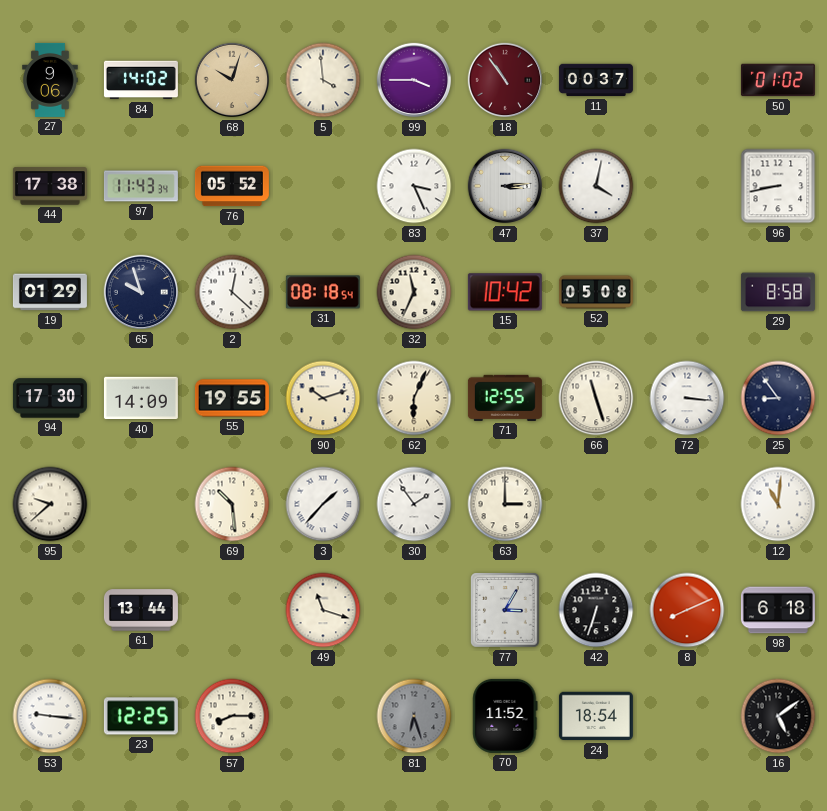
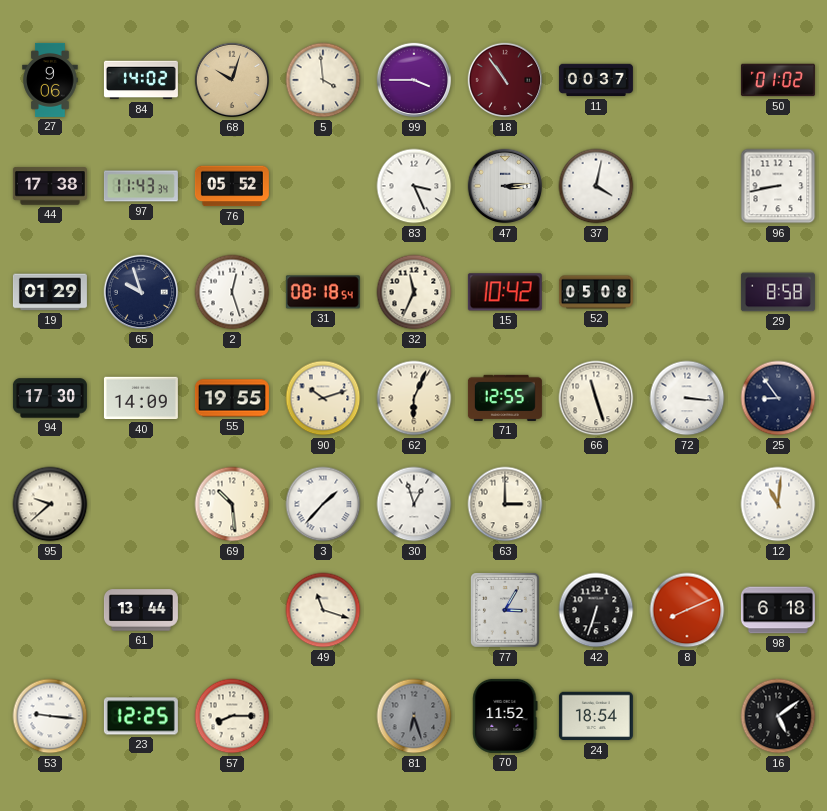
2: 12:22 -> 12:27
30: 1:54 -> 12:57
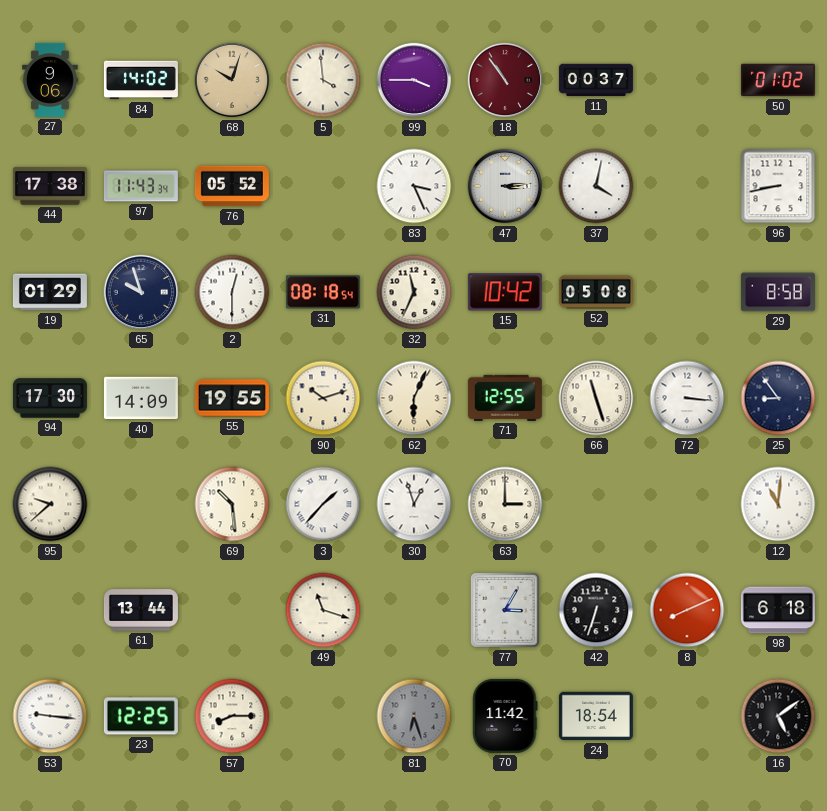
2: 12:27 -> 12:30
70: 11:52 -> 11:42
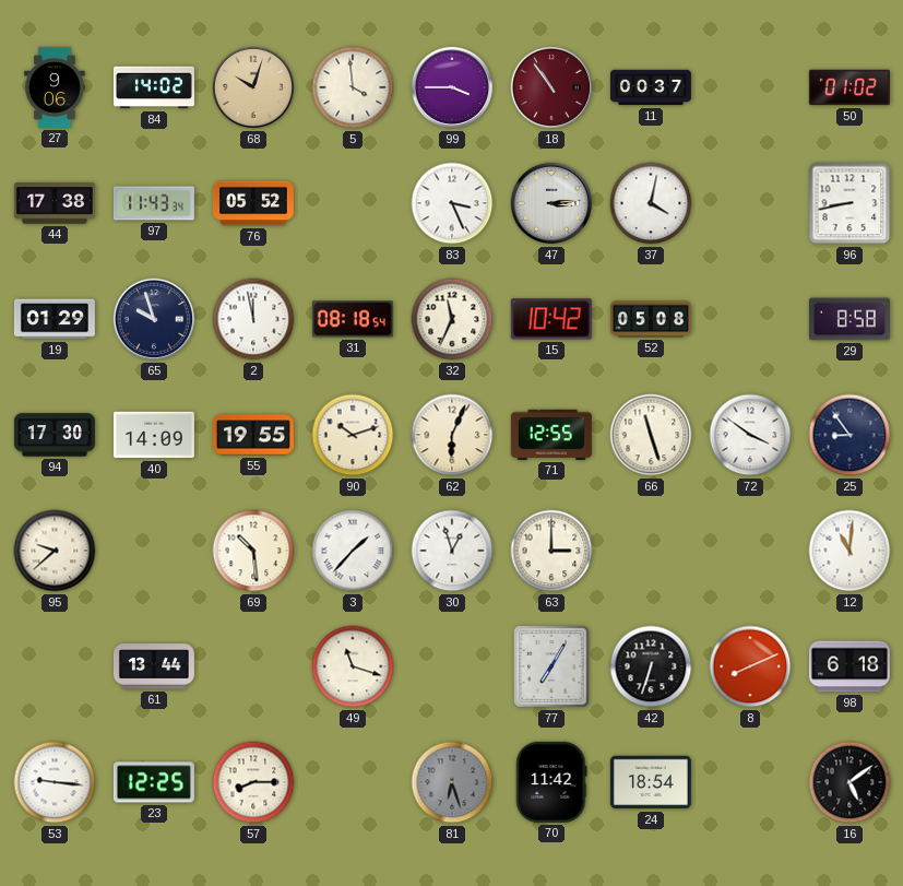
2: 12:30 -> 11:58
72: 3:16 -> 3:51
77: 3:05 -> 7:05
